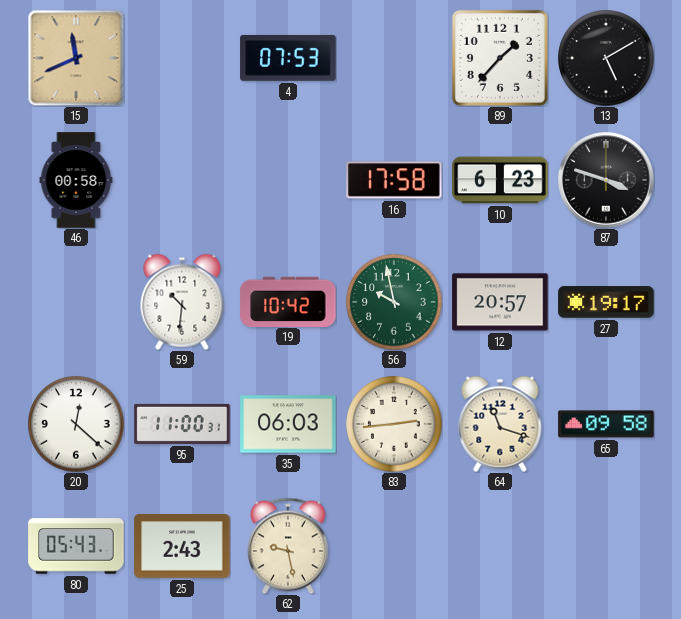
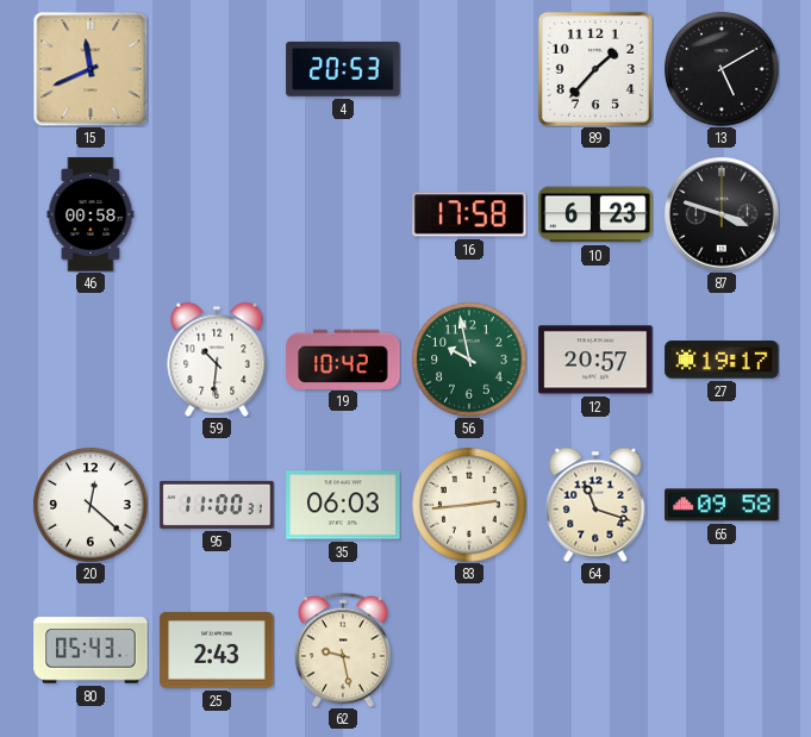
4: 07:53 -> 20:53
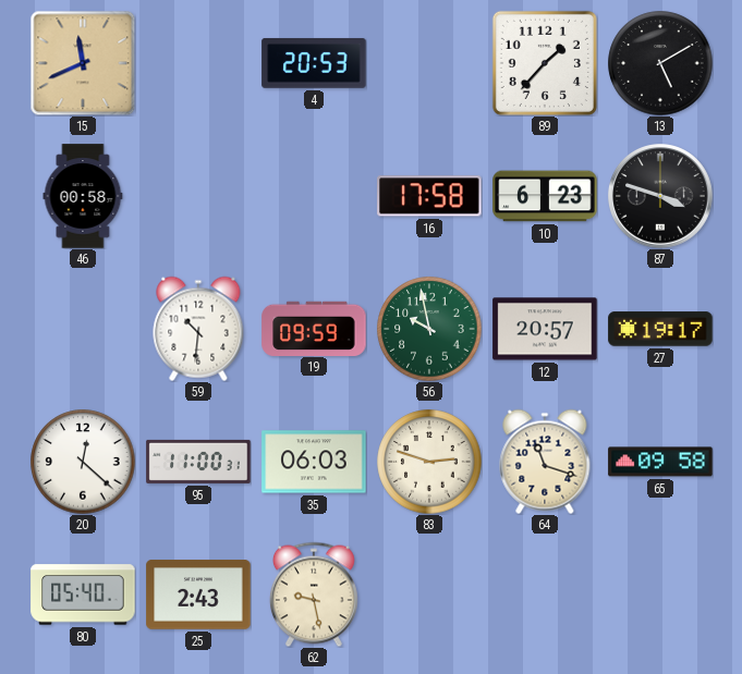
19: 10:42 -> 09:59
83: 2:44 -> 2:48
80: 05:43 -> 05:40
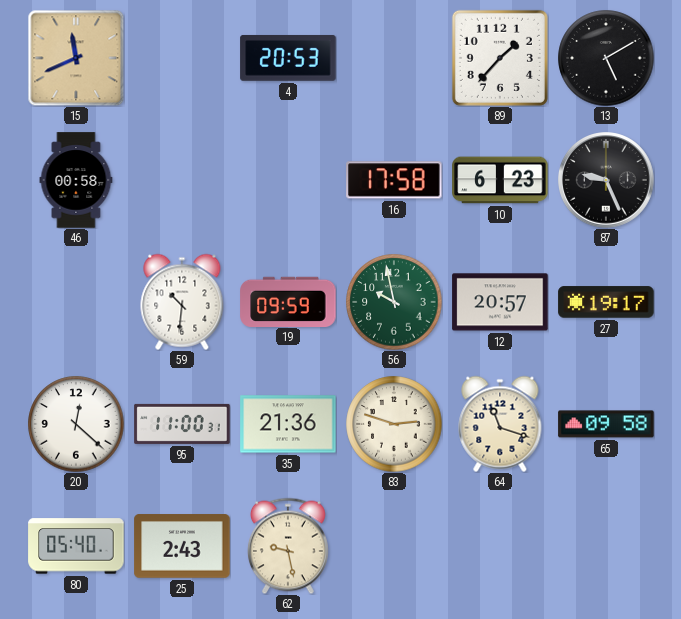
87: 3:48 -> 9:26
35: 06:03 -> 21:36
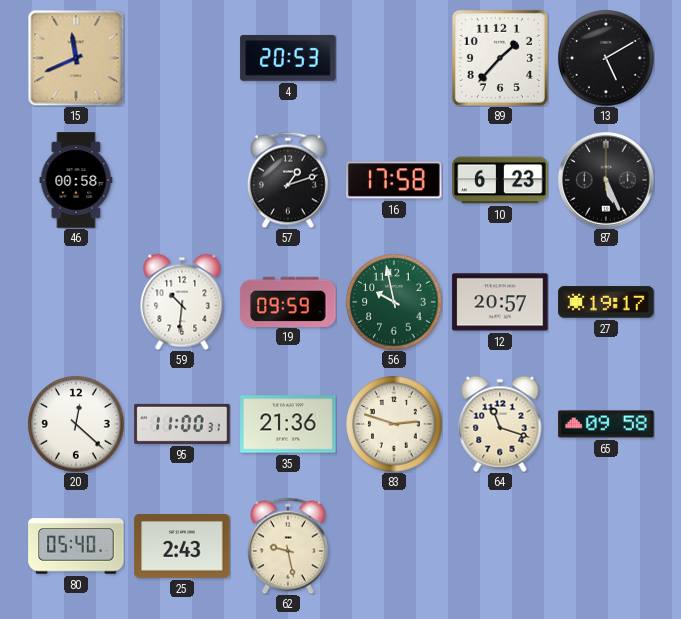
57: none -> 1:12
87: 9:26 -> 5:26
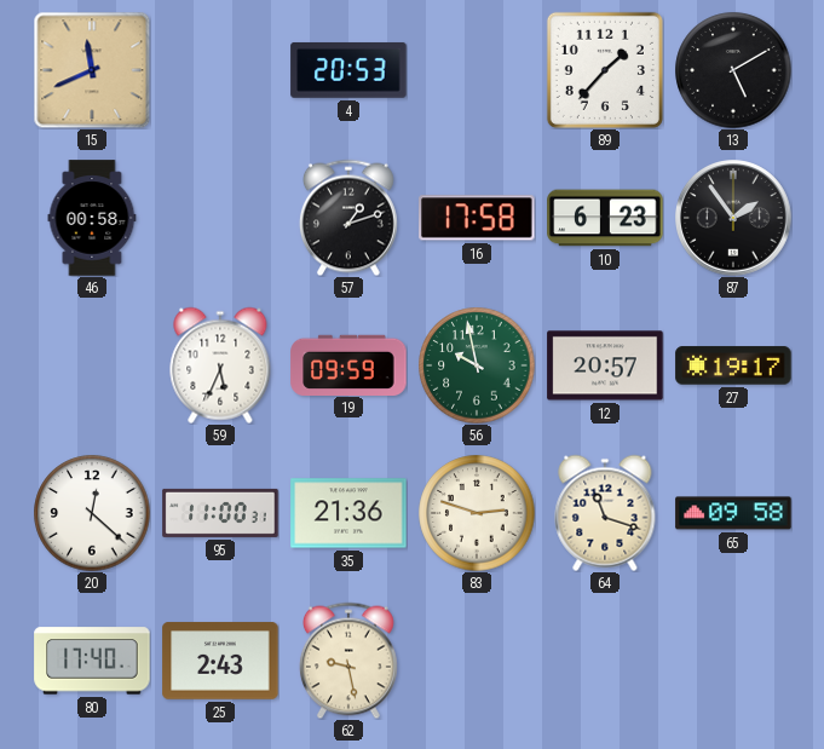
87: 5:26 -> 1:54
59: 10:31 -> 5:34
80: 05:40 -> 17:40
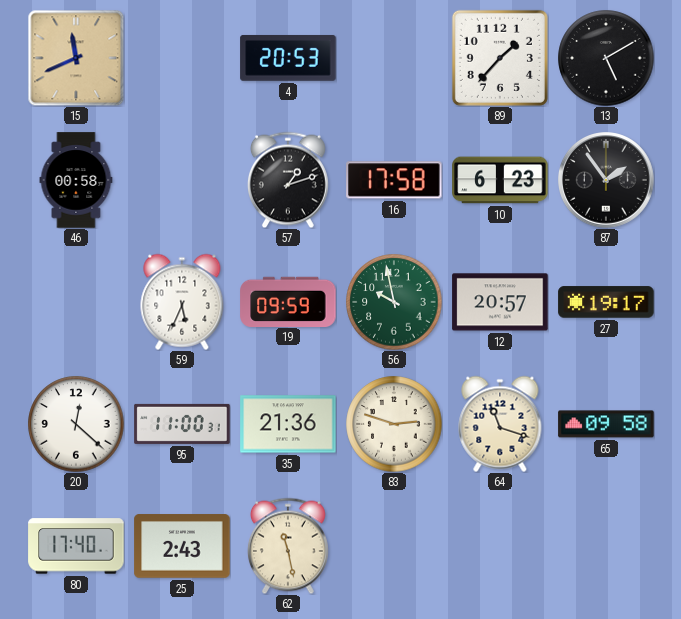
62: 9:28 -> 11:28
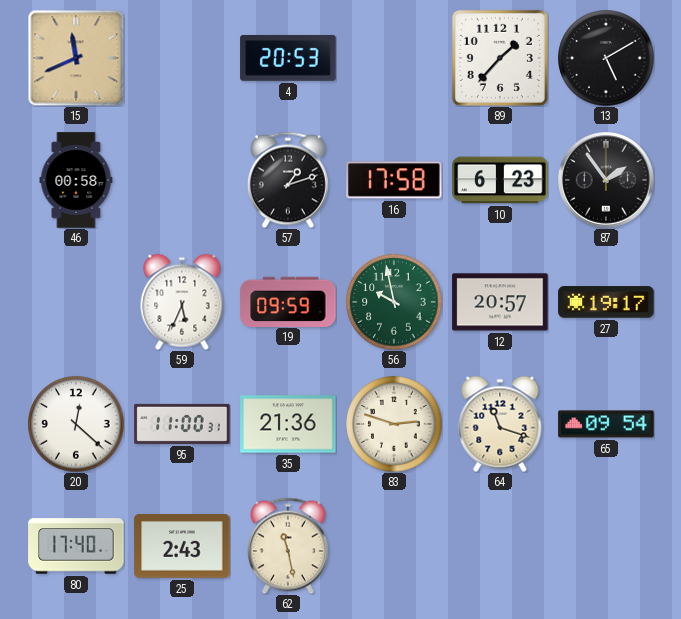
65: 09:58 -> 09:54
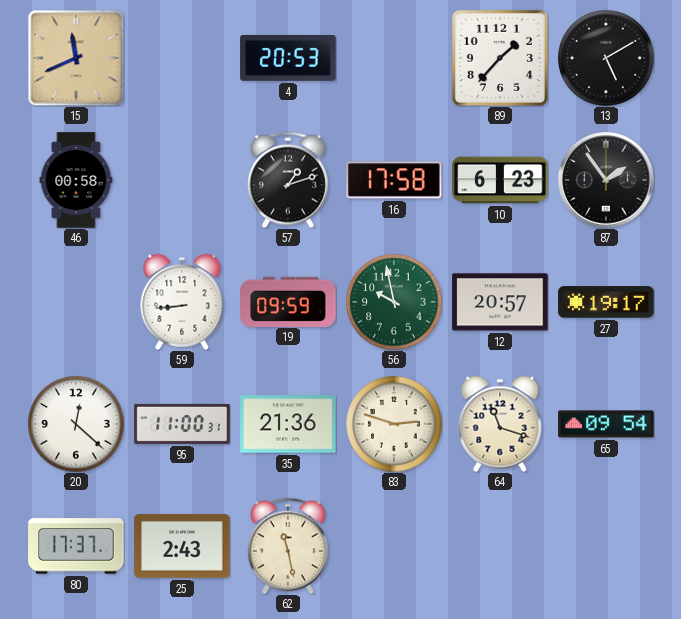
59: 5:34 -> 8:44
80: 17:40 -> 17:37
